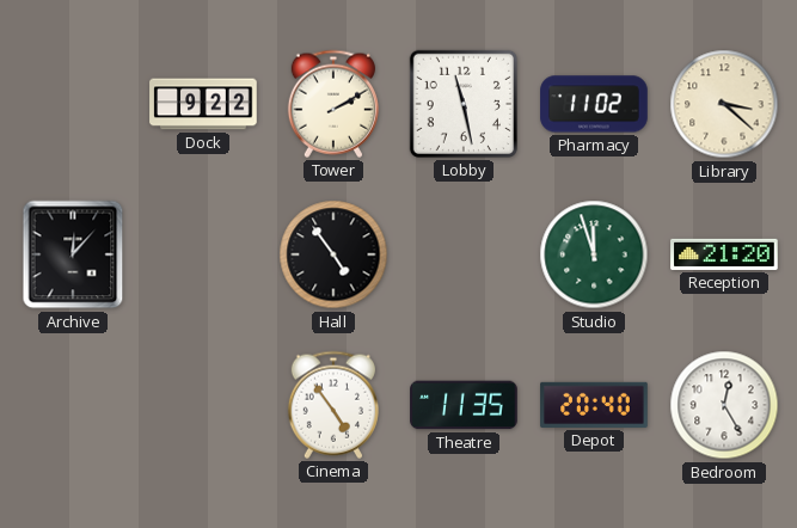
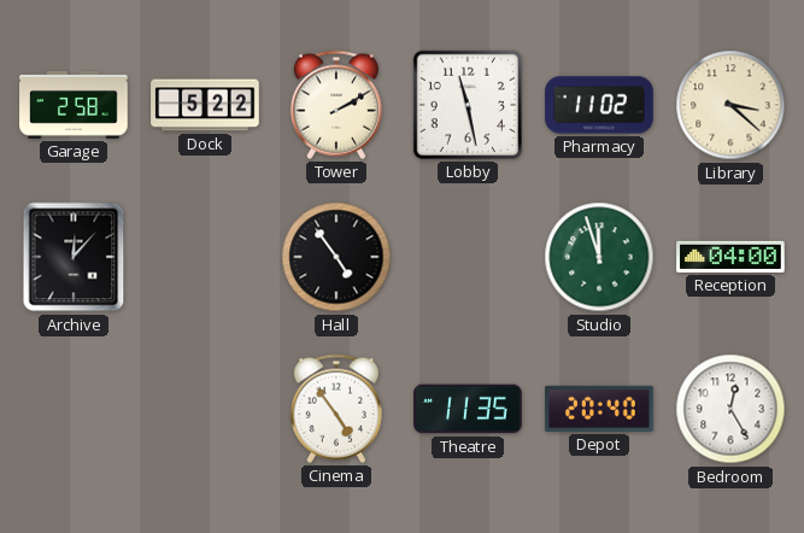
Garage: none -> 2:58
Dock: 9:22 -> 5:22
Reception: 21:20 -> 04:00
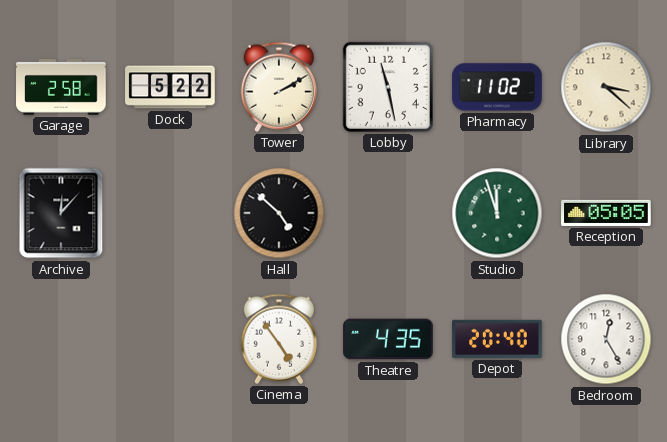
Hall: 4:54 -> 4:52
Reception: 04:00 -> 05:05
Theatre: 11:35 -> 4:35
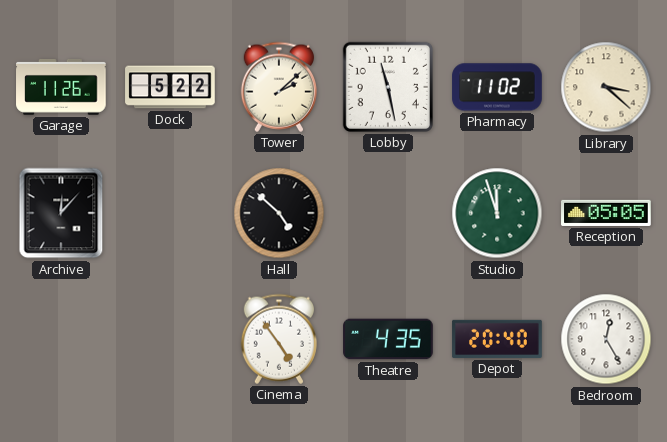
Garage: 2:58 -> 11:26
Tower: 2:10 -> 2:08
